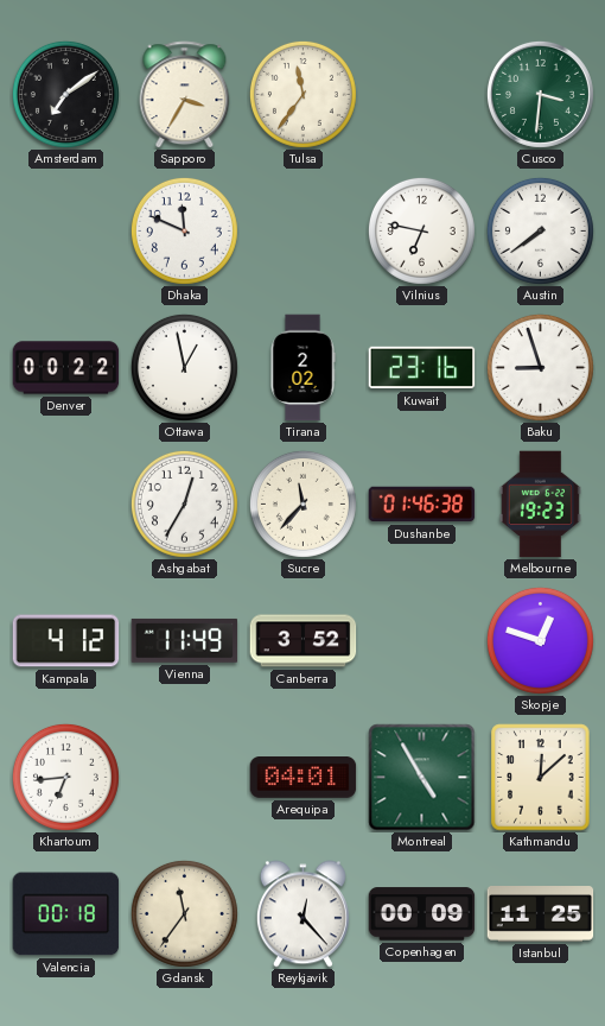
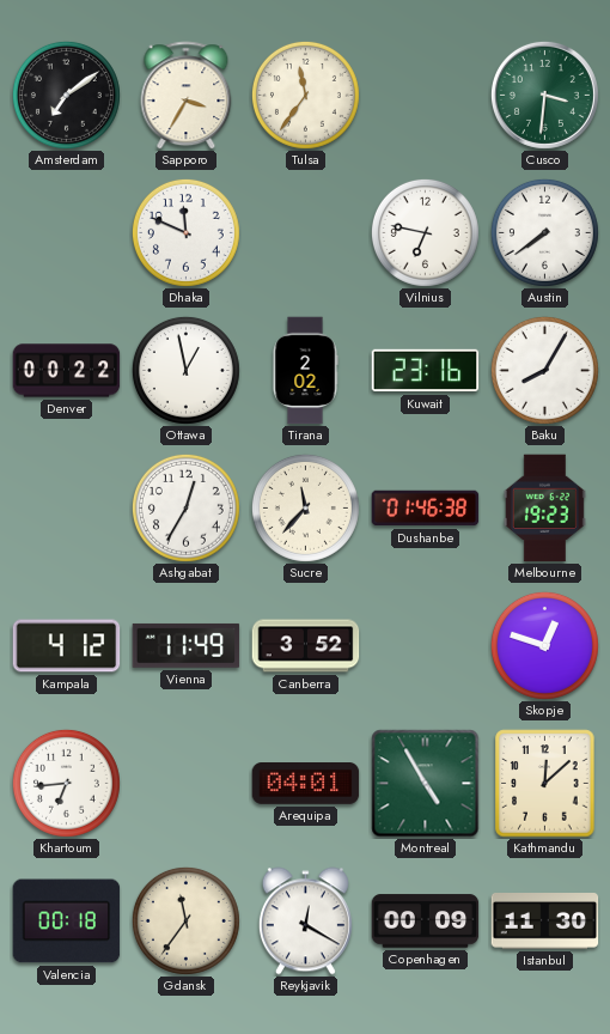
Baku: 8:57 -> 8:05
Reykjavik: 12:23 -> 12:20
Istanbul: 11:25 -> 11:30
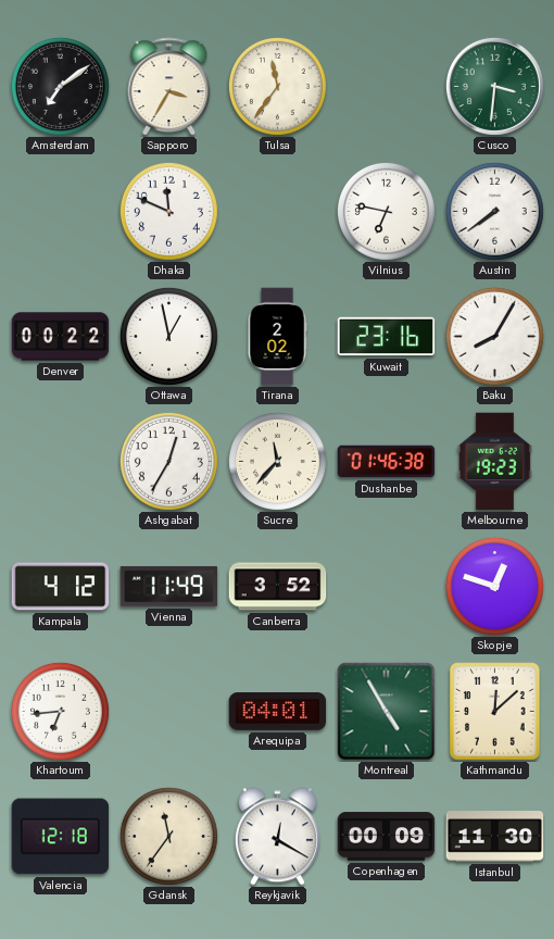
Valencia: 00:18 -> 12:18
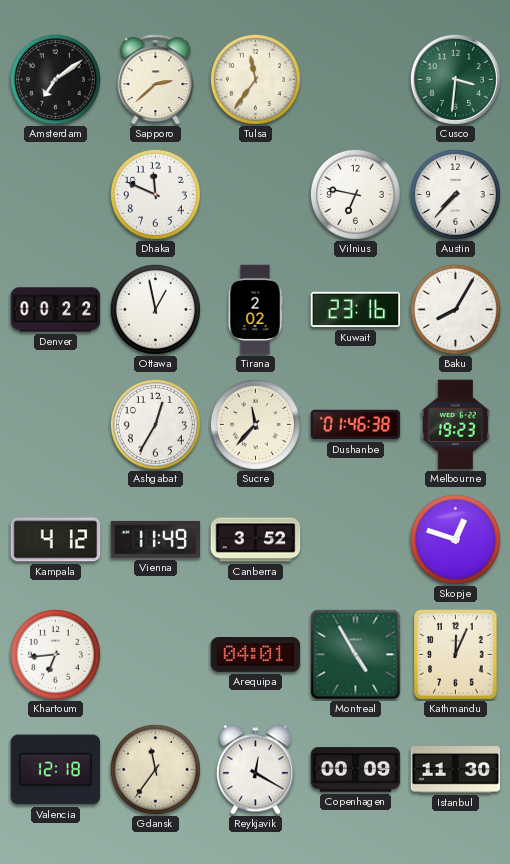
Sapporo: 3:35 -> 2:38
Austin: 7:39 -> 7:37
Kathmandu: 12:08 -> 12:04
